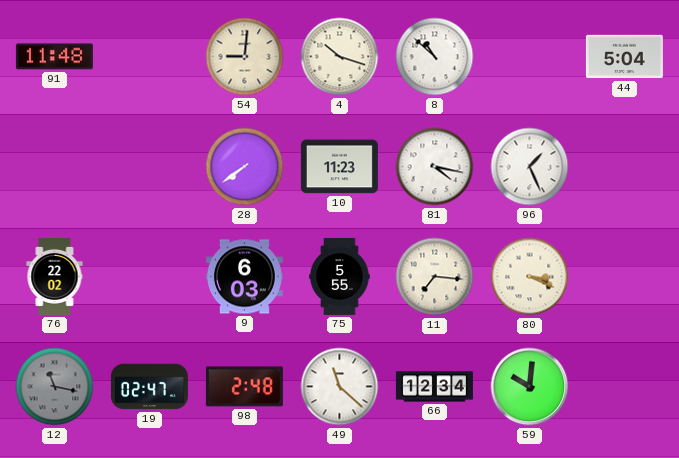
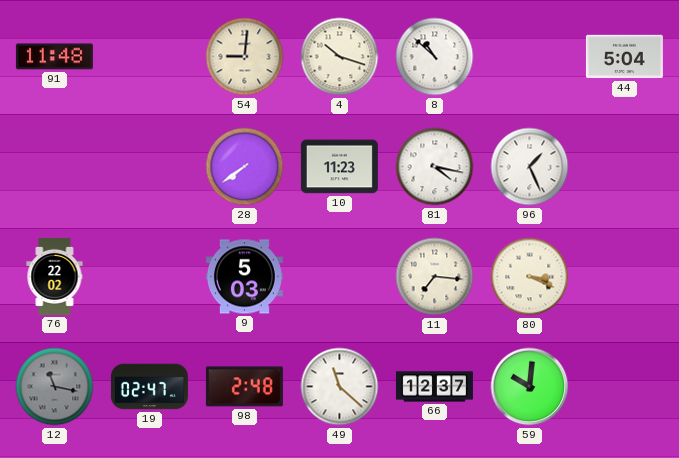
9: 6:03 -> 5:03
75: 5:55 -> none
66: 12:34 -> 12:37
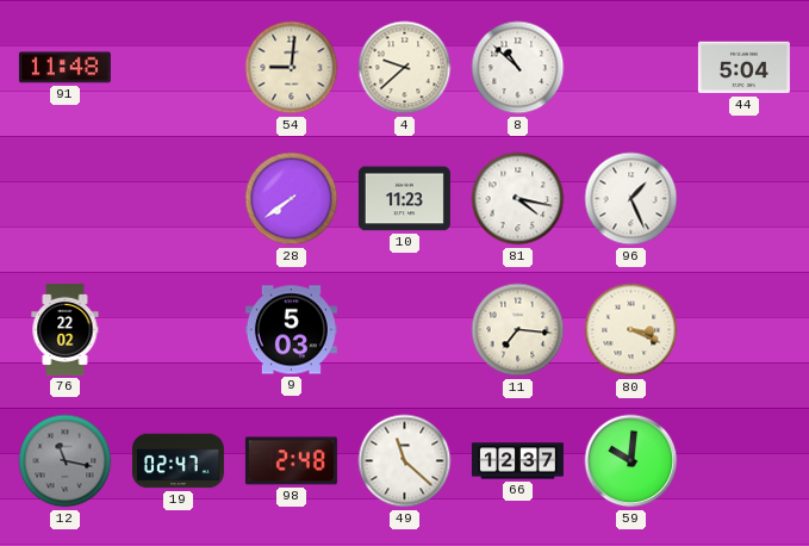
4: 10:18 -> 9:38
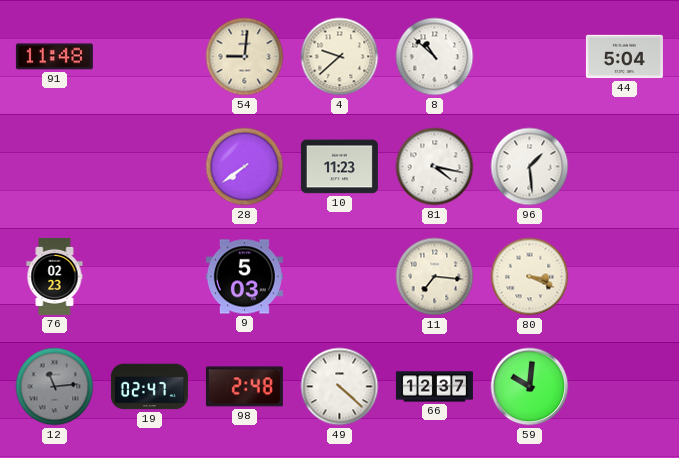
96: 1:26 -> 1:29
76: 22:02 -> 02:23
12: 11:17 -> 11:14
49: 11:22 -> 4:22
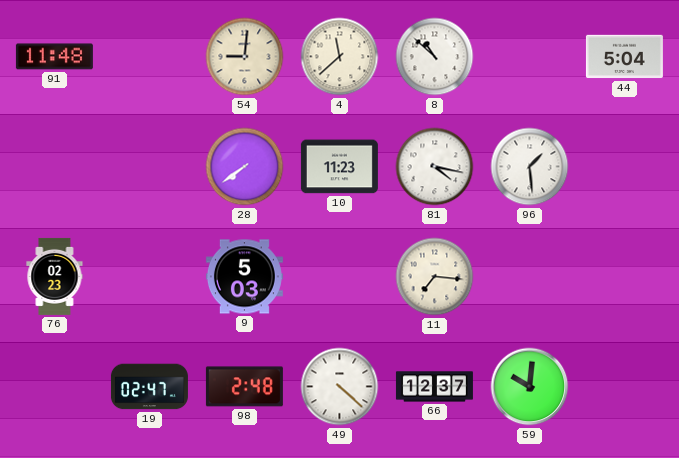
4: 9:38 -> 11:38
80: 3:19 -> none
12: 11:14 -> none
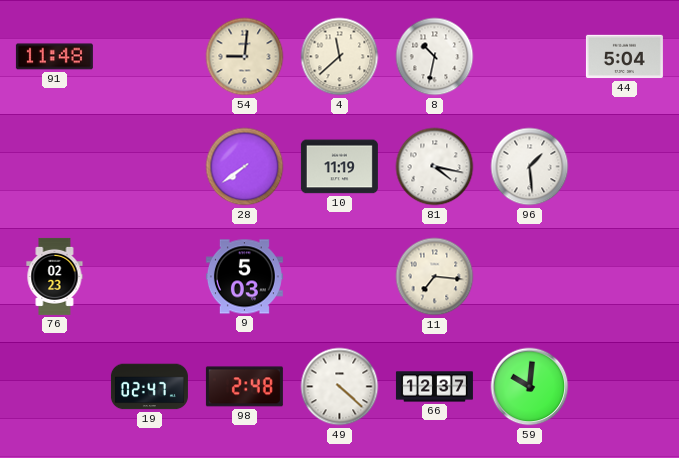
8: 10:52 -> 10:32
10: 11:23 -> 11:19
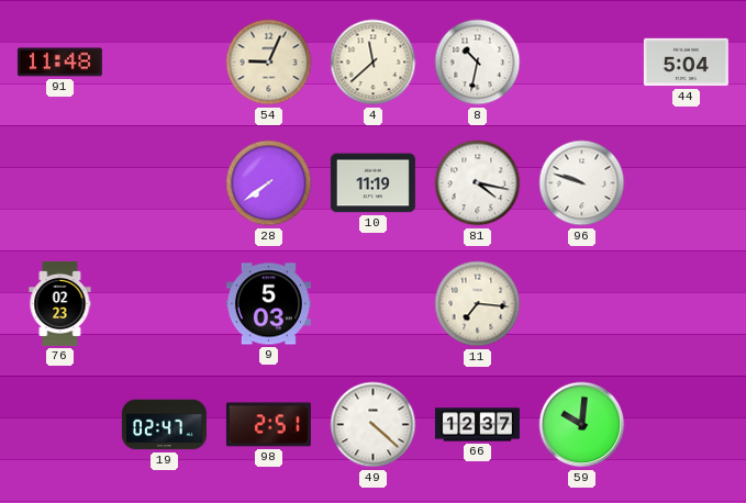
54: 9:01 -> 9:04
96: 1:29 -> 9:48
98: 2:48 -> 2:51
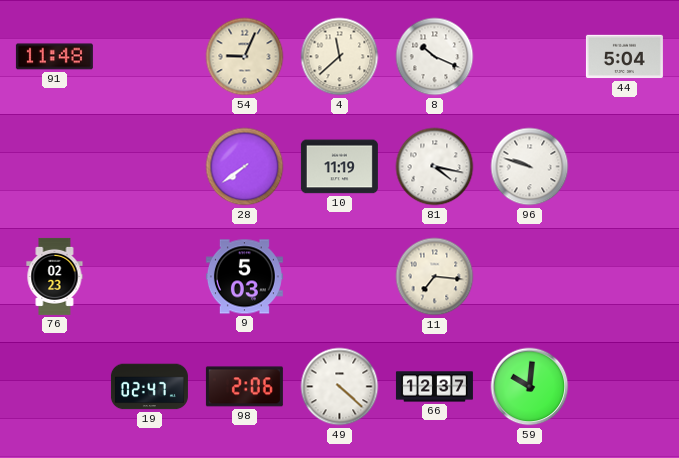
8: 10:32 -> 10:19
98: 2:51 -> 2:06
